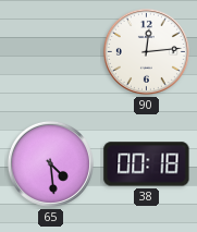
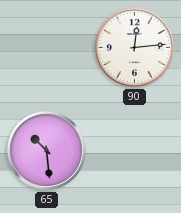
65: 4:29 -> 10:29
38: 00:18 -> none
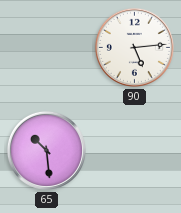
90: 12:14 -> 5:14
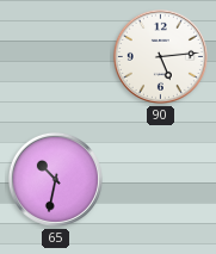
65: 10:29 -> 10:32
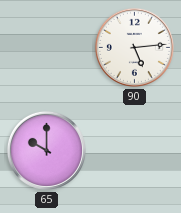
65: 10:32 -> 10:00
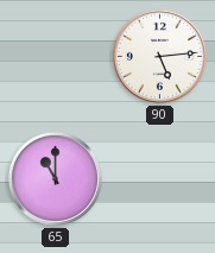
65: 10:00 -> 11:00
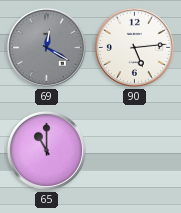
69: none -> 12:20
